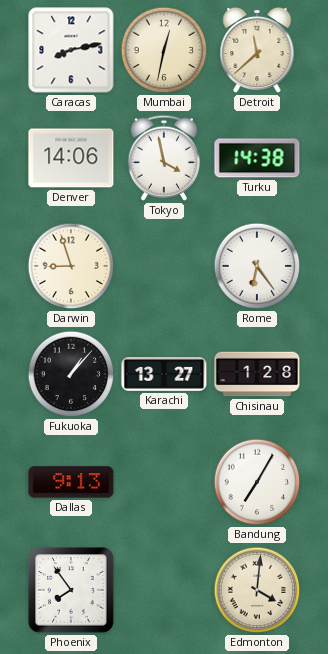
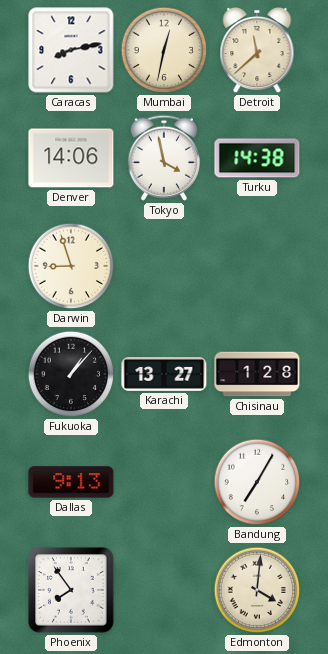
Rome: 6:24 -> none
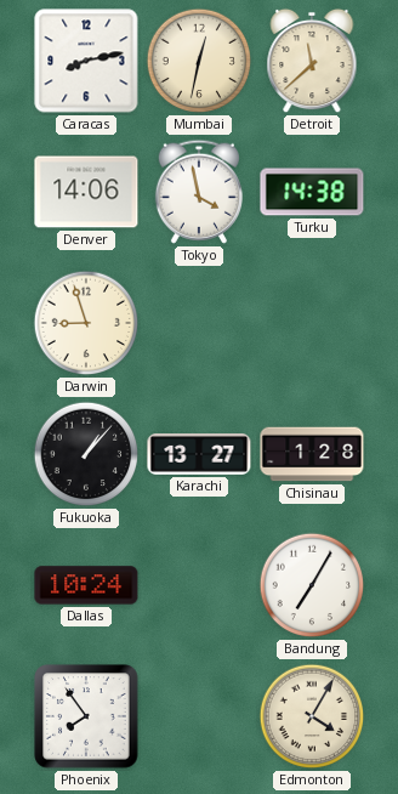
Dallas: 9:13 -> 10:24
Edmonton: 4:01 -> 4:05
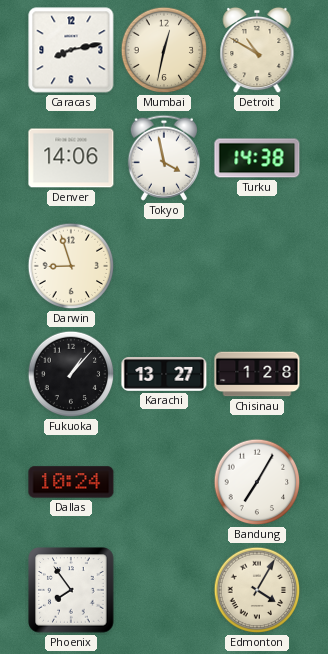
Detroit: 11:38 -> 10:50
